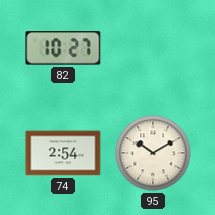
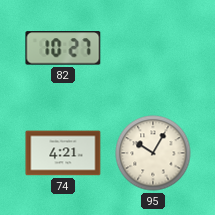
74: 2:54 -> 4:21
95: 10:10 -> 10:05
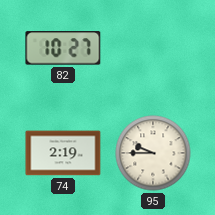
74: 4:21 -> 2:19
95: 10:05 -> 9:45
